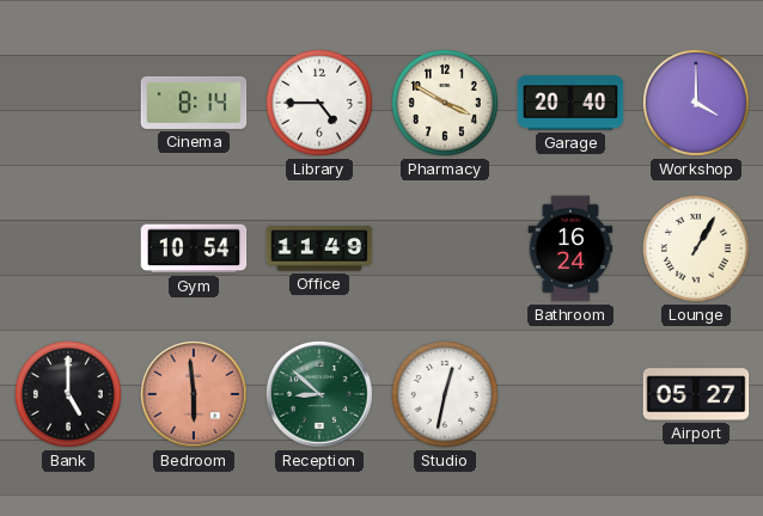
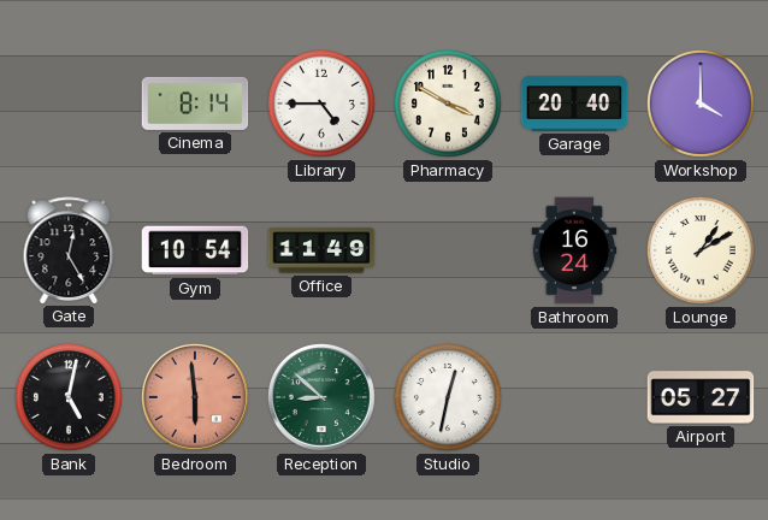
Gate: none -> 12:25
Lounge: 1:05 -> 1:10
Bank: 5:00 -> 5:02
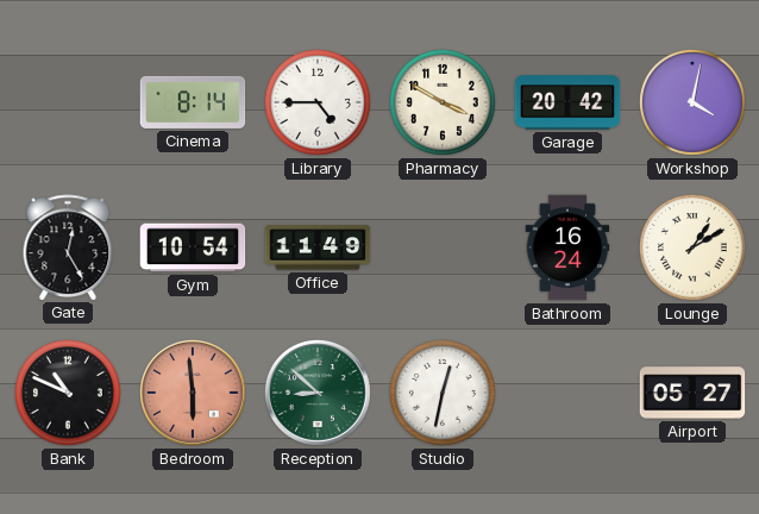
Garage: 20:40 -> 20:42
Workshop: 4:00 -> 4:02
Bank: 5:02 -> 10:49
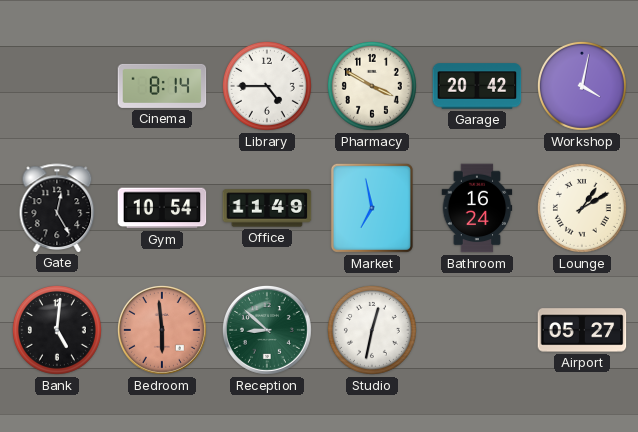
Market: none -> 6:58
Bank: 10:49 -> 5:01
